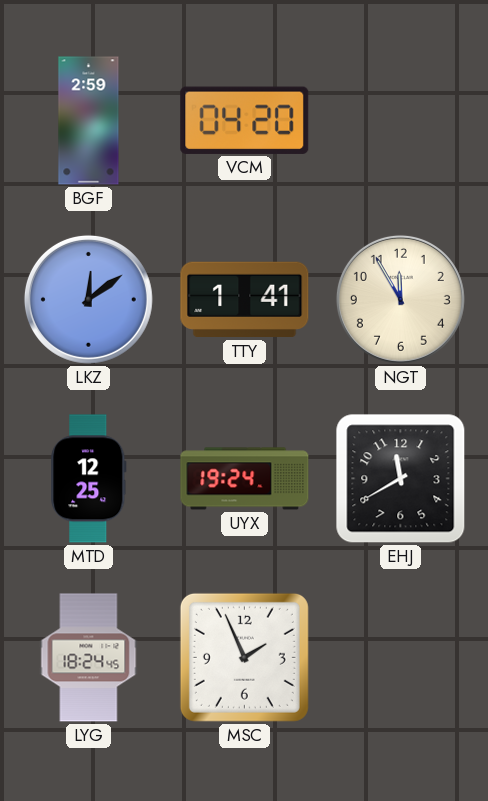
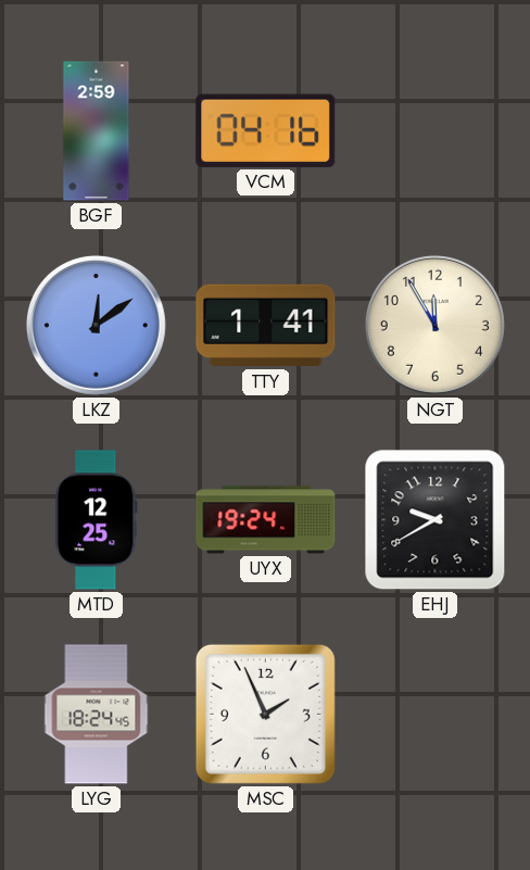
VCM: 04:20 -> 04:16
EHJ: 11:40 -> 9:40
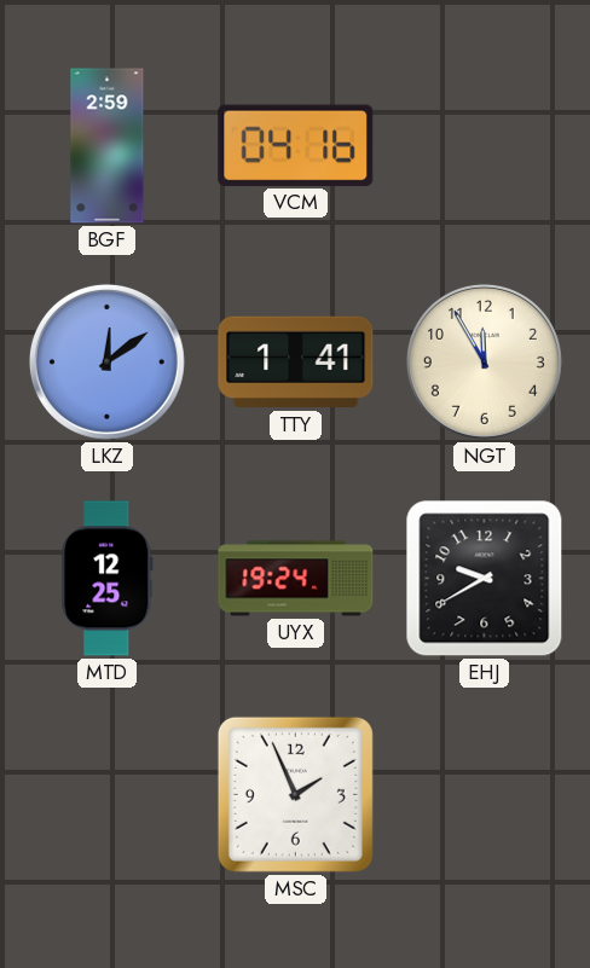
LYG: 18:24 -> none
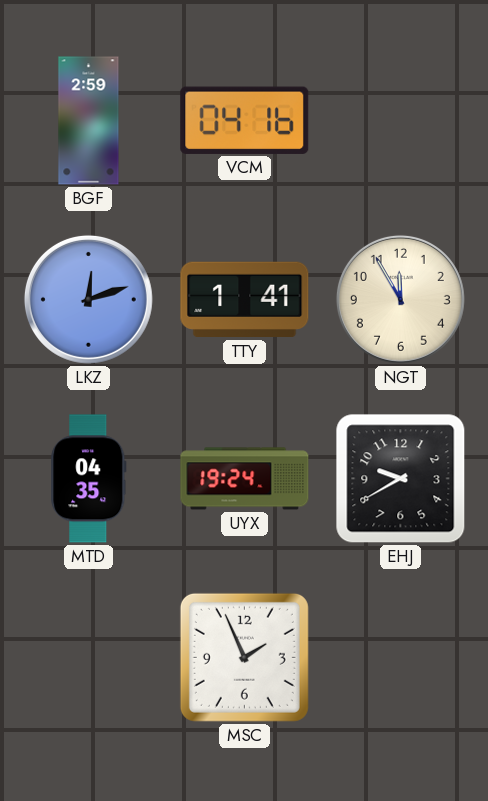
LKZ: 12:09 -> 12:12
MTD: 12:25 -> 04:35
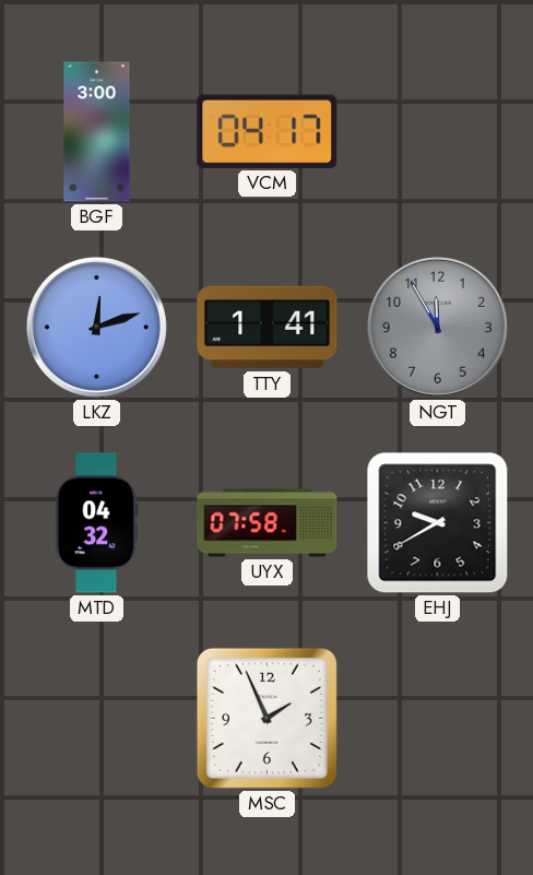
BGF: 2:59 -> 3:00
VCM: 04:16 -> 04:17
NGT dial: cream -> grey
MTD: 04:35 -> 04:32
UYX: 19:24 -> 07:58
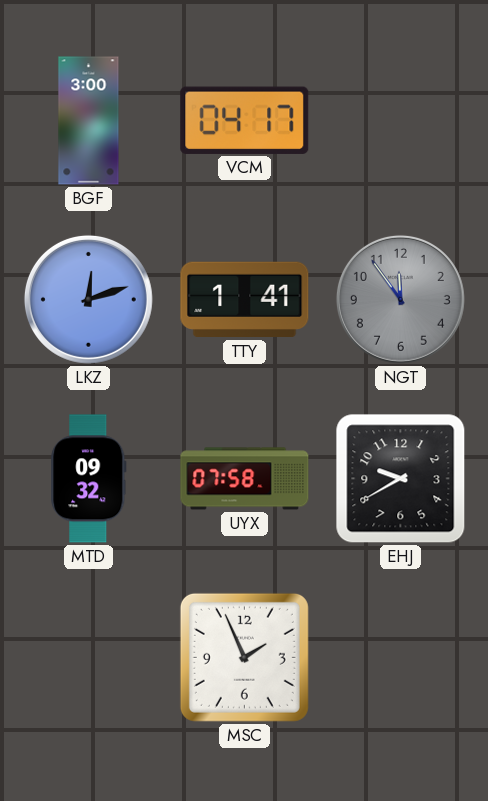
NGT: 11:55 -> 11:54
MTD: 04:32 -> 09:32
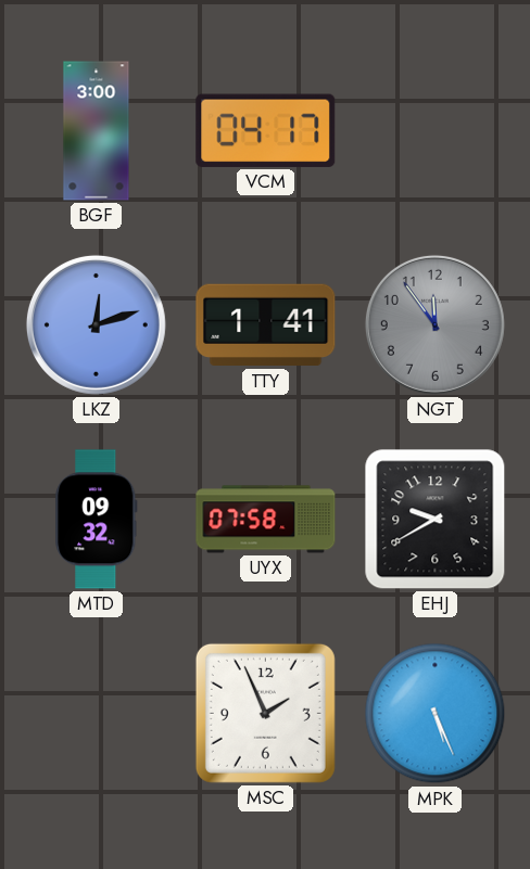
MPK: none -> 5:26
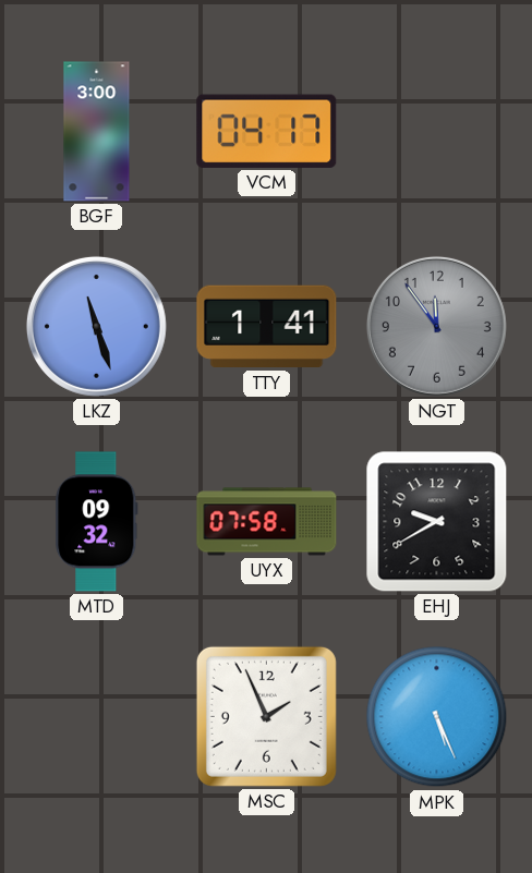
LKZ: 12:12 -> 11:27
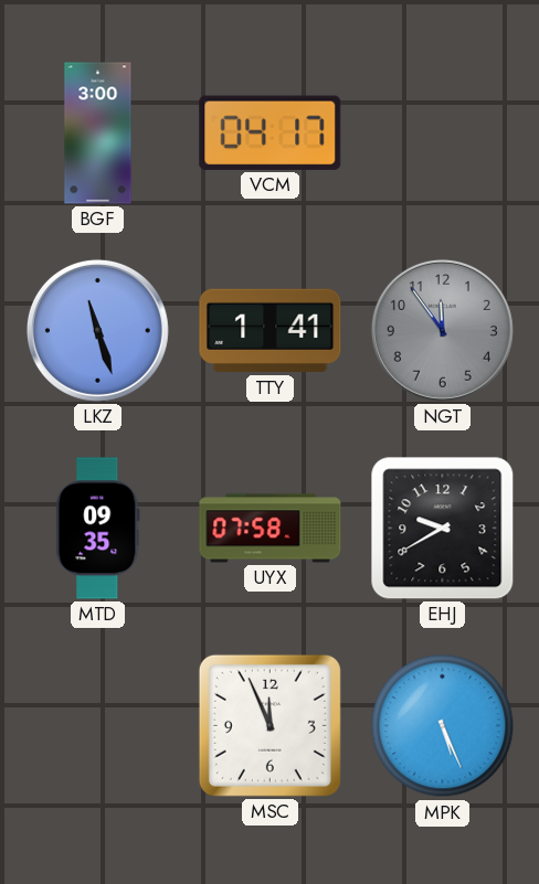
MTD: 09:32 -> 09:35
MSC: 1:56 -> 11:56
